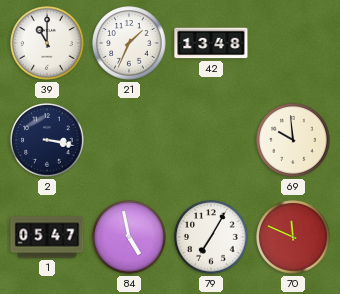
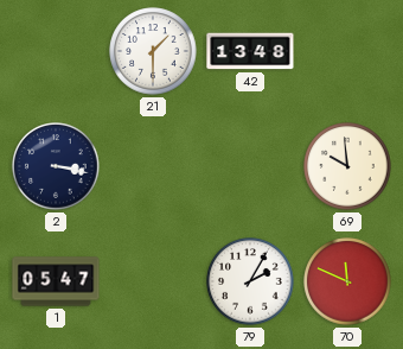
39: 11:00 -> none
21: 1:34 -> 1:30
84: 4:58 -> none
79: 7:05 -> 2:05
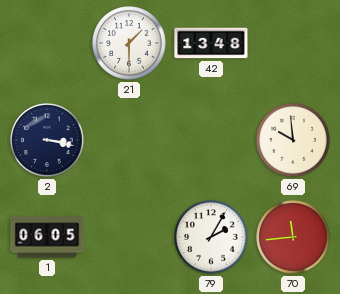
1: 05:47 -> 06:05
70: 11:49 -> 11:44
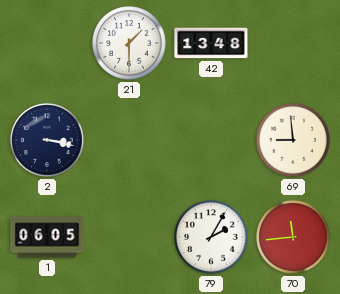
69: 9:59 -> 8:59
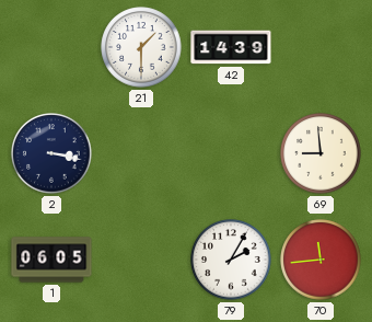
42: 13:48 -> 14:39
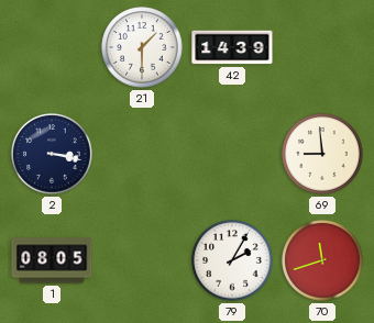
1: 06:05 -> 08:05
70: 11:44 -> 11:42
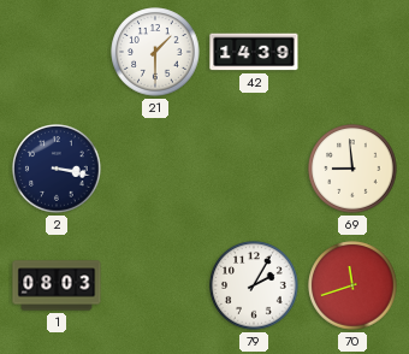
1: 08:05 -> 08:03
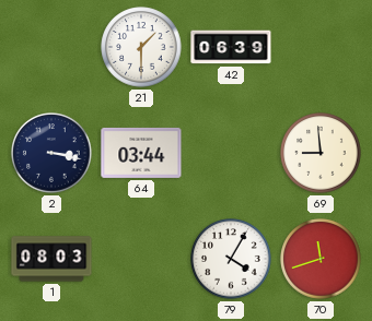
42: 14:39 -> 06:39
64: none -> 03:44
79: 2:05 -> 4:05
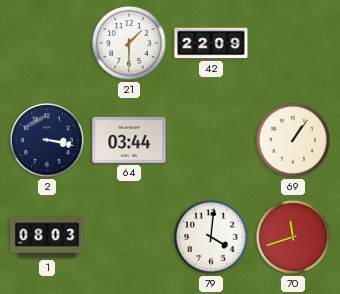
42: 06:39 -> 22:09
69: 8:59 -> 1:06
79: 4:05 -> 4:01
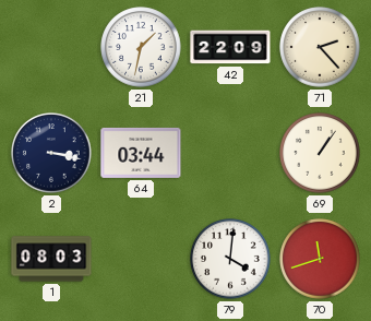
21: 1:30 -> 1:32
71: none -> 2:23
